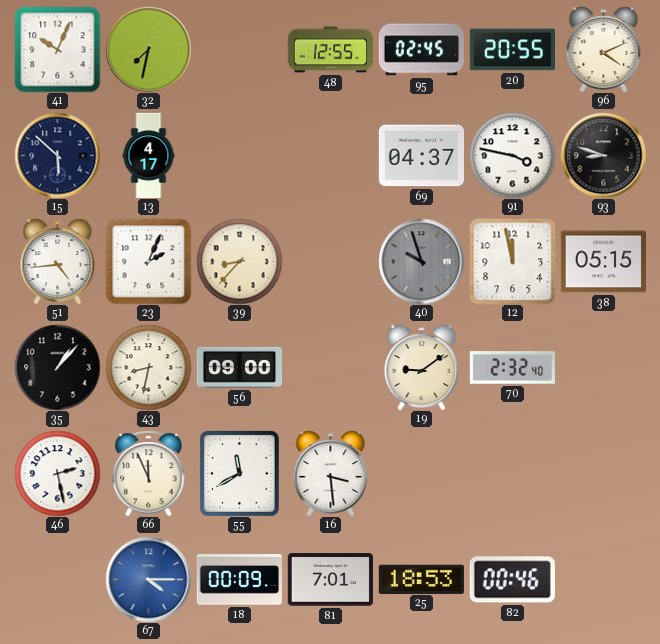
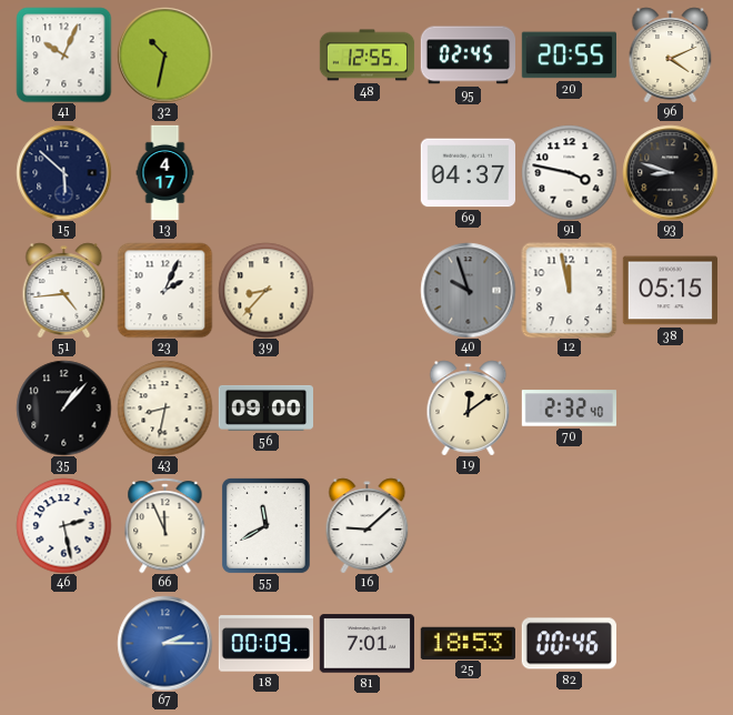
32: 7:32 -> 10:32
19: 9:09 -> 12:09
16: 3:29 -> 9:08
67: 4:15 -> 2:15
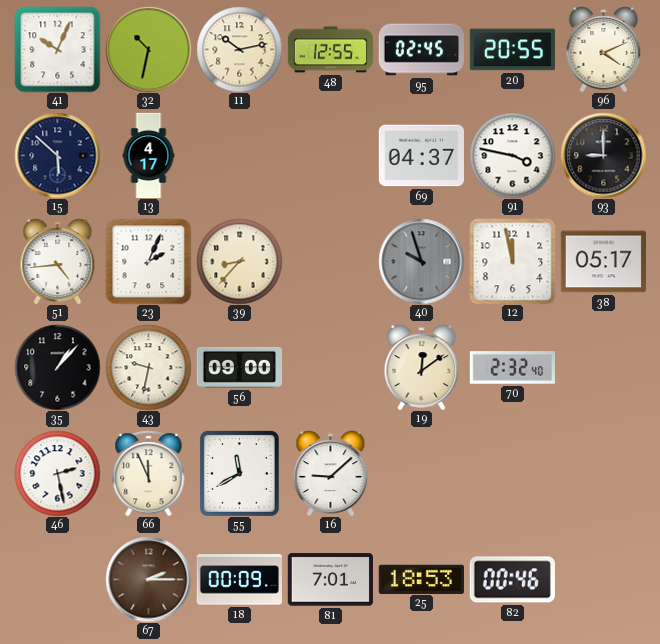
11: none -> 10:13
93: 8:48 -> 9:00
38: 05:15 -> 05:17
43: 8:32 -> 9:32
67 dial: blue -> brown
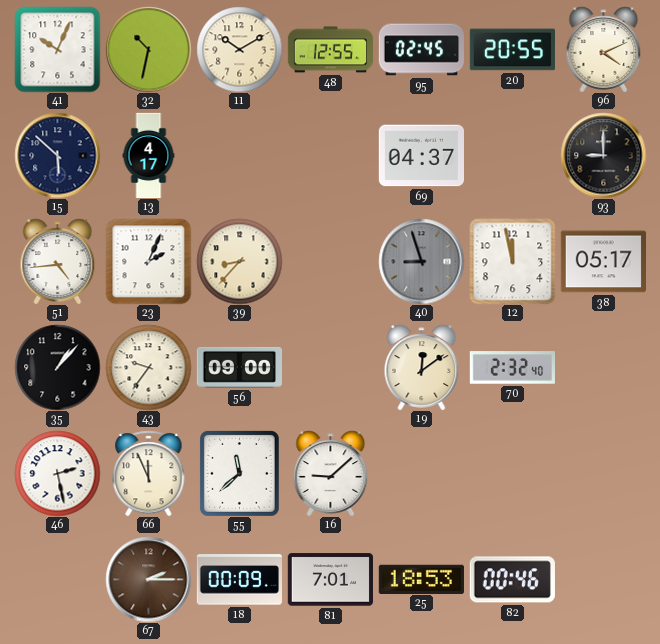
11: 10:13 -> 10:10
91: 3:47 -> none
40: 9:57 -> 8:57
43: 9:32 -> 9:36
55: 11:40 -> 11:38
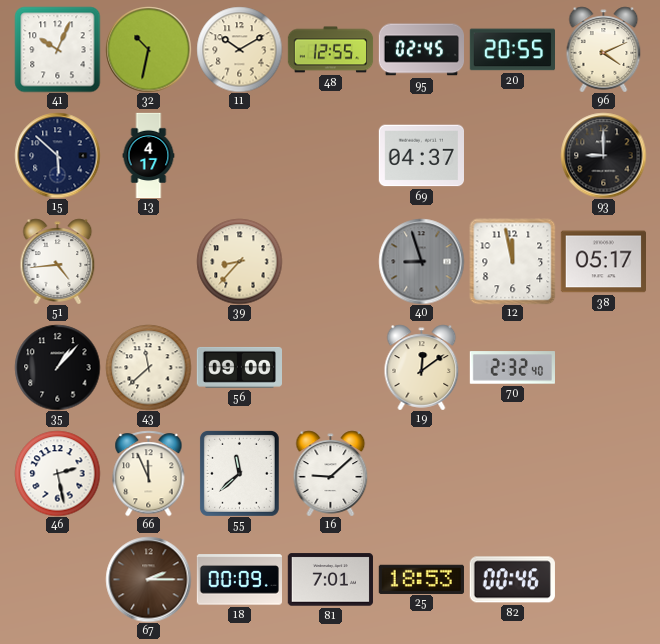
23: 2:04 -> none
43: 9:36 -> 11:38
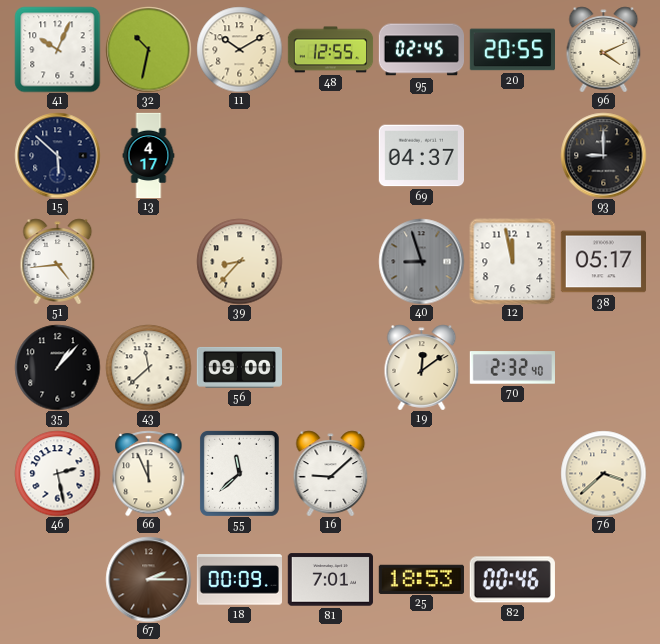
76: none -> 3:38
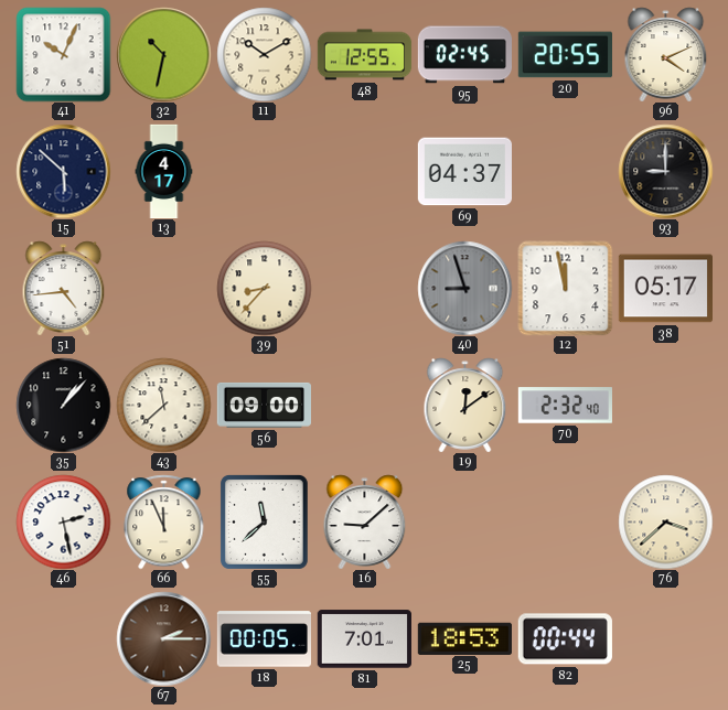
18: 00:09 -> 00:05
82: 00:46 -> 00:44
